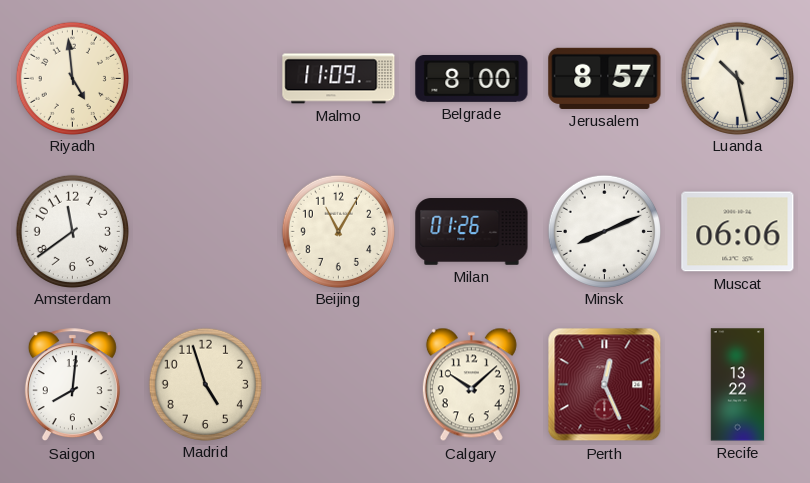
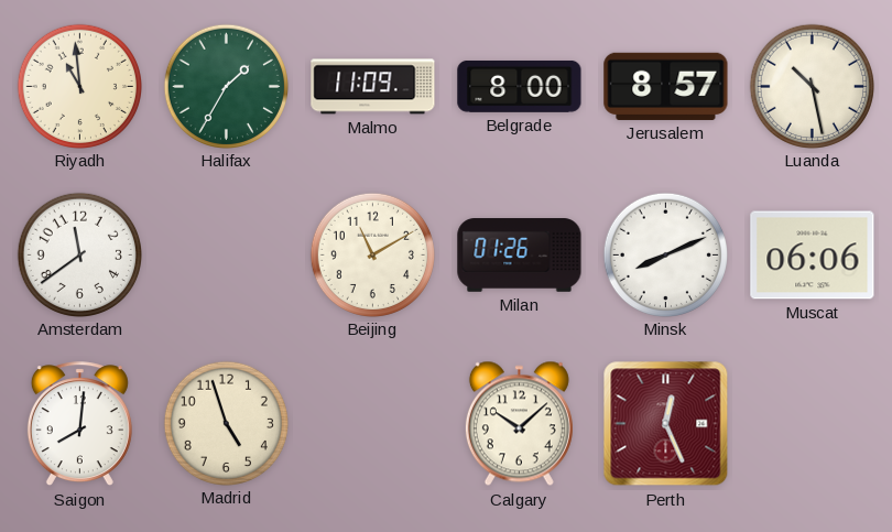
Riyadh: 4:59 -> 10:59
Halifax: none -> 1:35
Beijing: 11:05 -> 11:10
Recife: 13:22 -> none
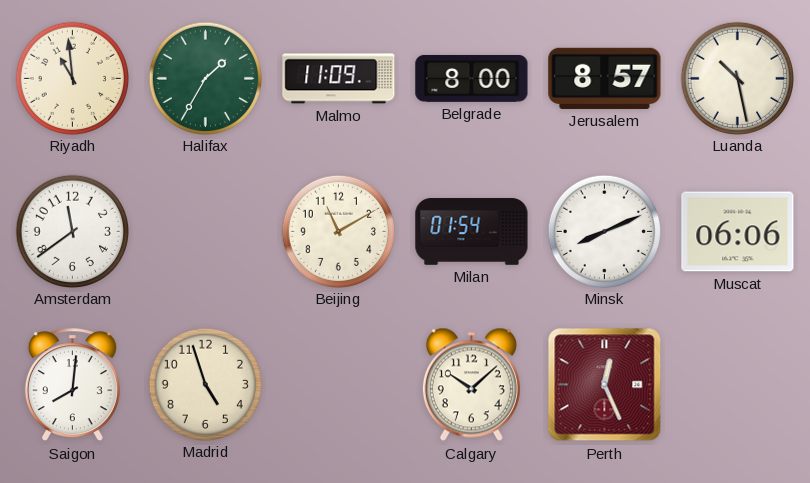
Milan: 01:26 -> 01:54
